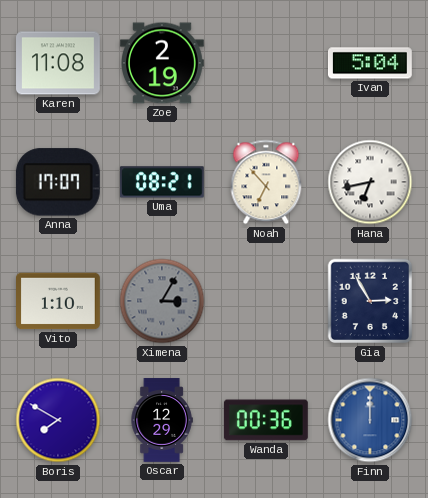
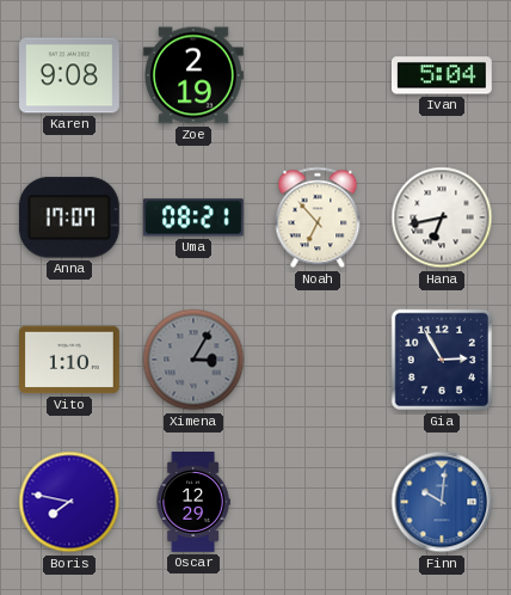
Karen: 11:08 -> 9:08
Boris: 7:50 -> 7:47
Wanda: 00:36 -> none
Finn: 12:00 -> 10:01
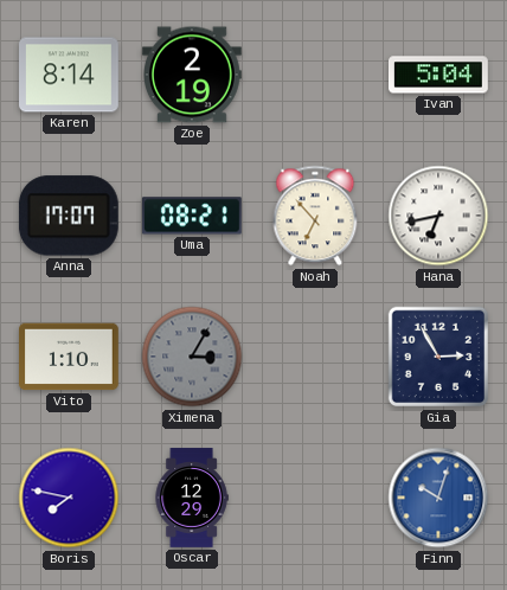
Karen: 9:08 -> 8:14
Finn: 10:01 -> 10:03
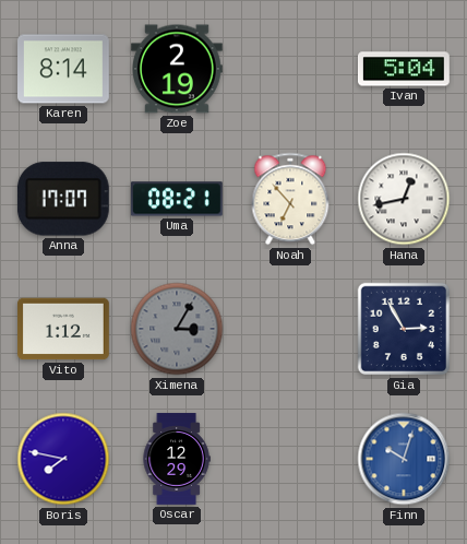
Hana: 6:43 -> 12:43
Vito: 1:10 -> 1:12
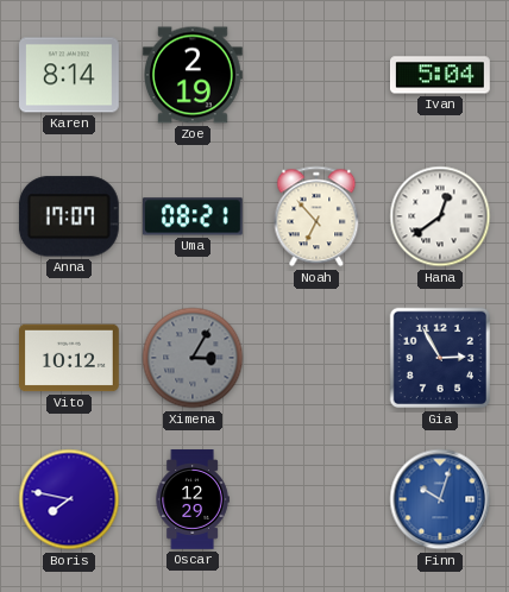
Hana: 12:43 -> 12:39
Vito: 1:12 -> 10:12
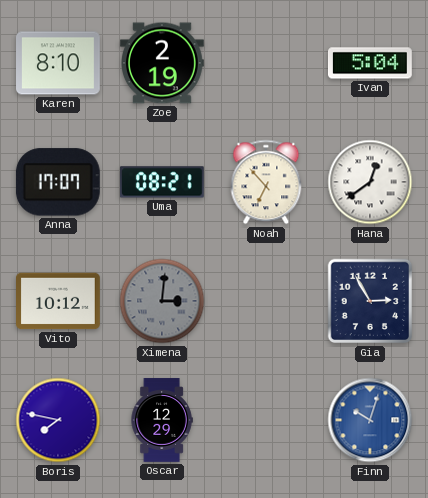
Karen: 8:14 -> 8:10
Ximena: 3:05 -> 3:01
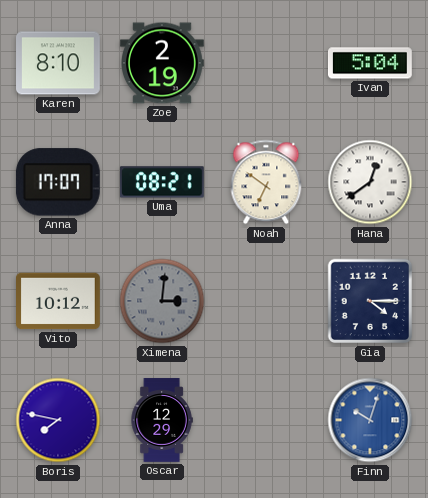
Noah: 6:53 -> 6:51
Gia: 2:55 -> 4:15
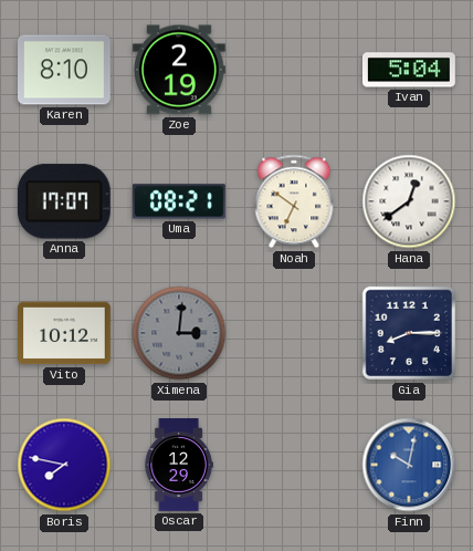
Gia: 4:15 -> 8:15
Finn: 10:03 -> 10:02
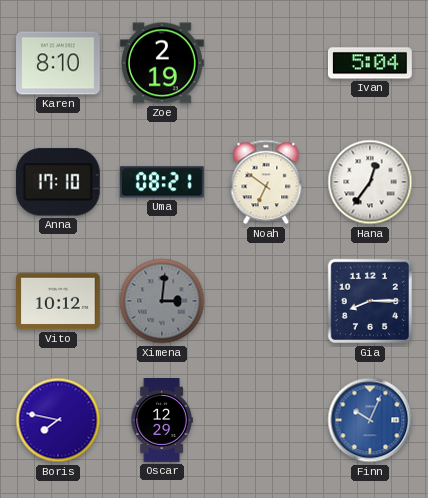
Anna: 17:07 -> 17:10
Hana: 12:39 -> 12:36
Finn: 10:02 -> 10:04
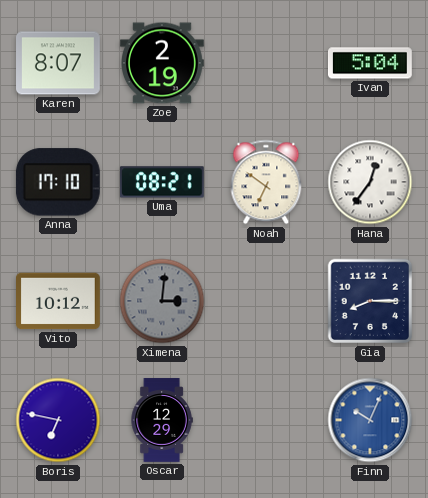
Karen: 8:10 -> 8:07
Boris: 7:47 -> 6:47
